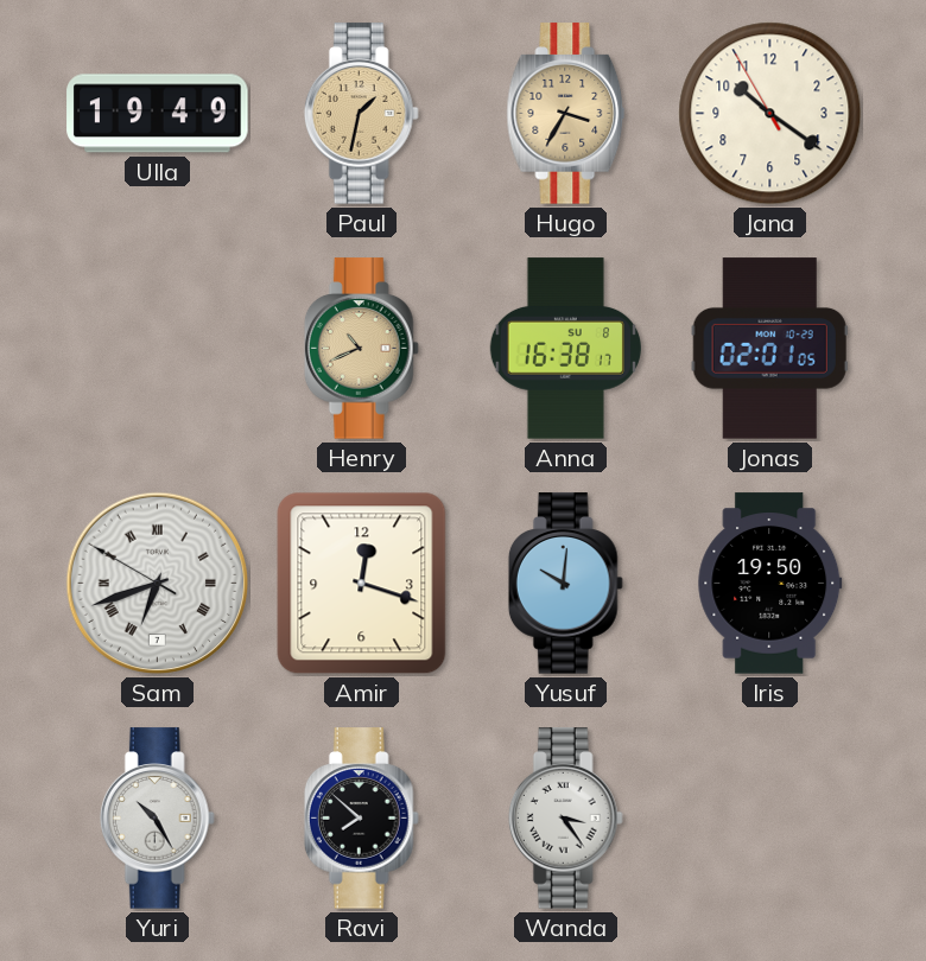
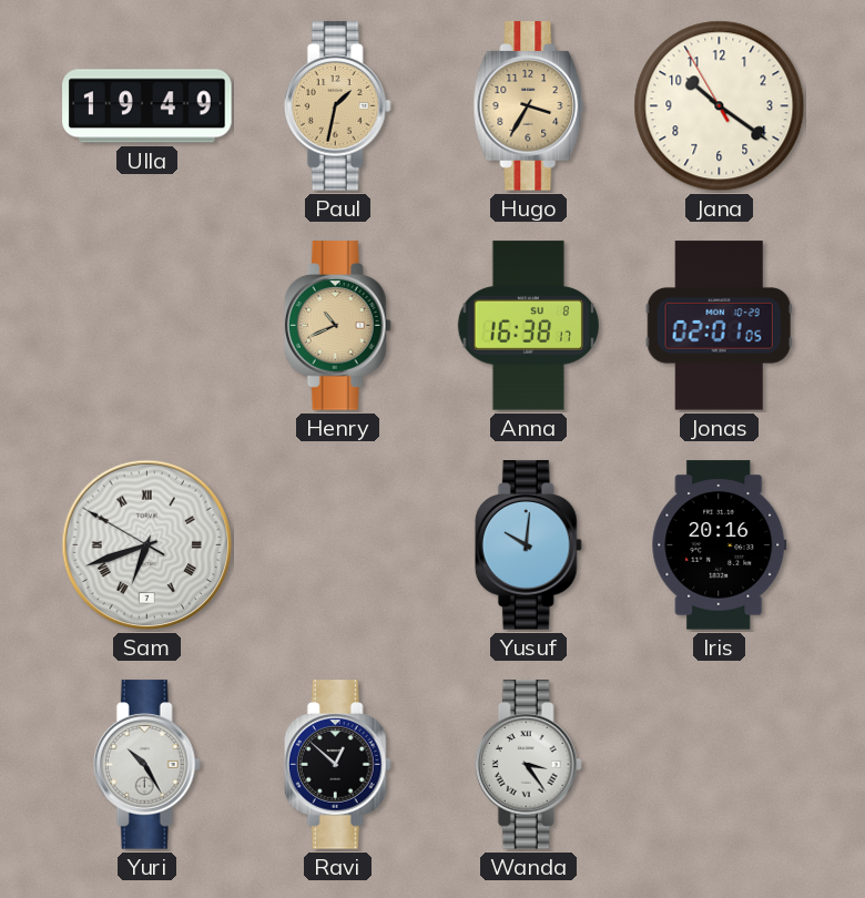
Amir: 12:18 -> none
Iris: 19:50 -> 20:16
Ravi: 7:52 -> 12:52
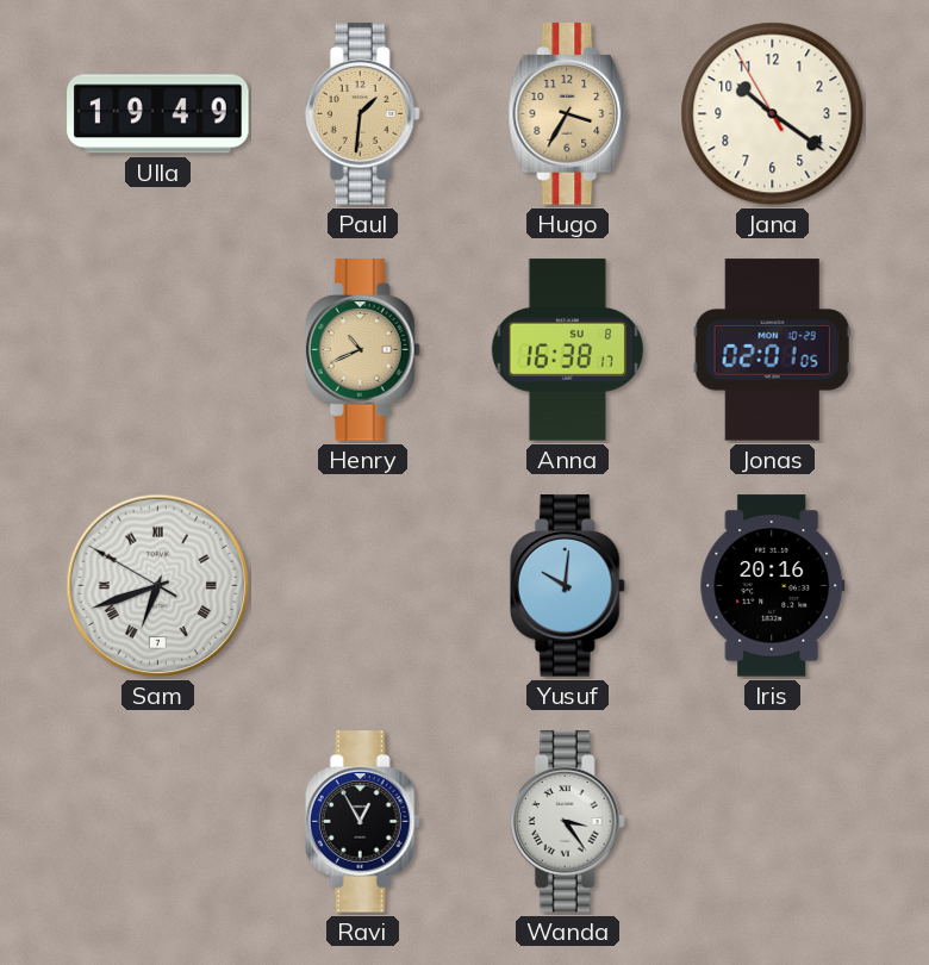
Paul: 1:32 -> 1:31
Yuri: 10:25 -> none
Ravi: 12:52 -> 12:55
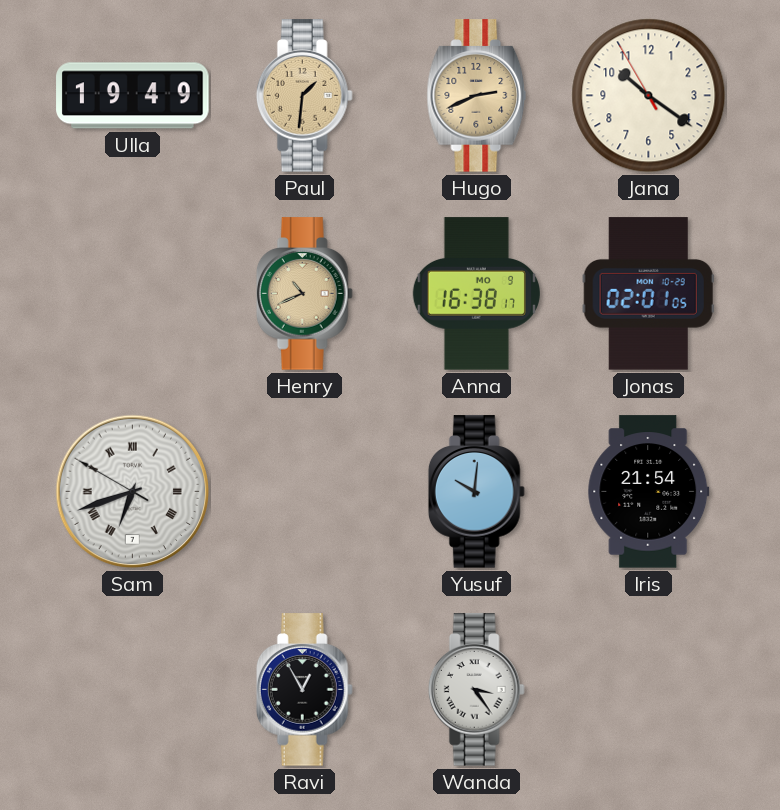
Hugo: 3:35 -> 2:41
Anna date: SU 8 -> MO 9
Iris: 20:16 -> 21:54
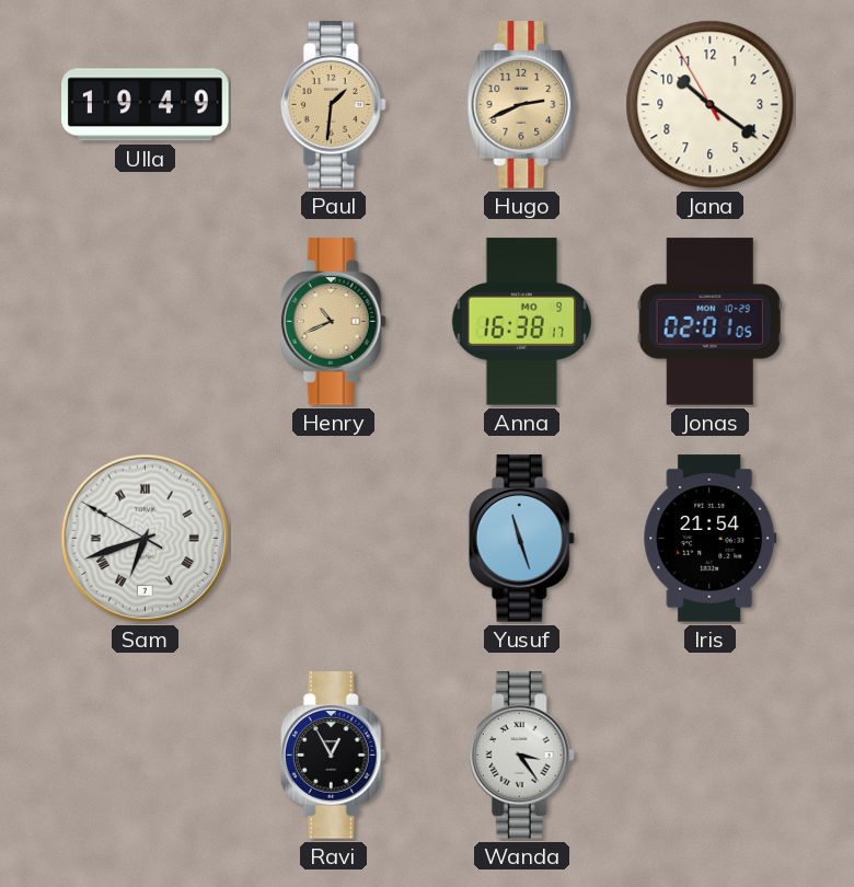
Yusuf: 10:01 -> 11:27
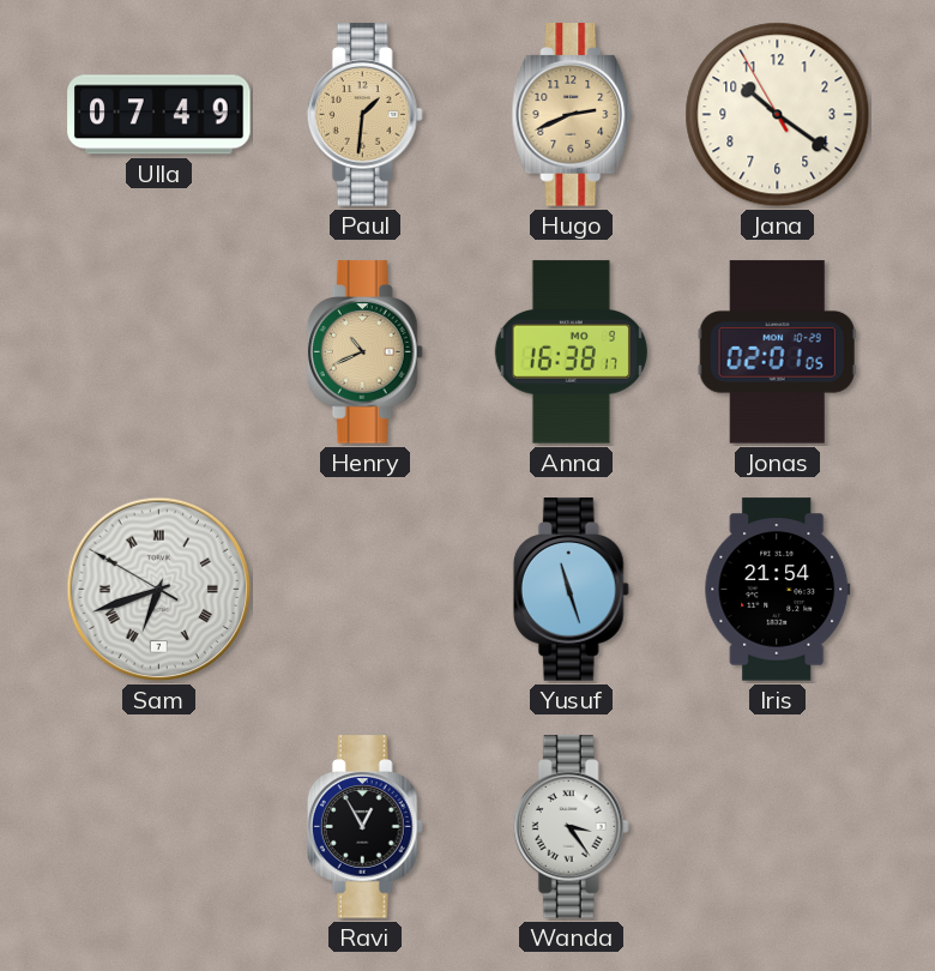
Ulla: 19:49 -> 07:49
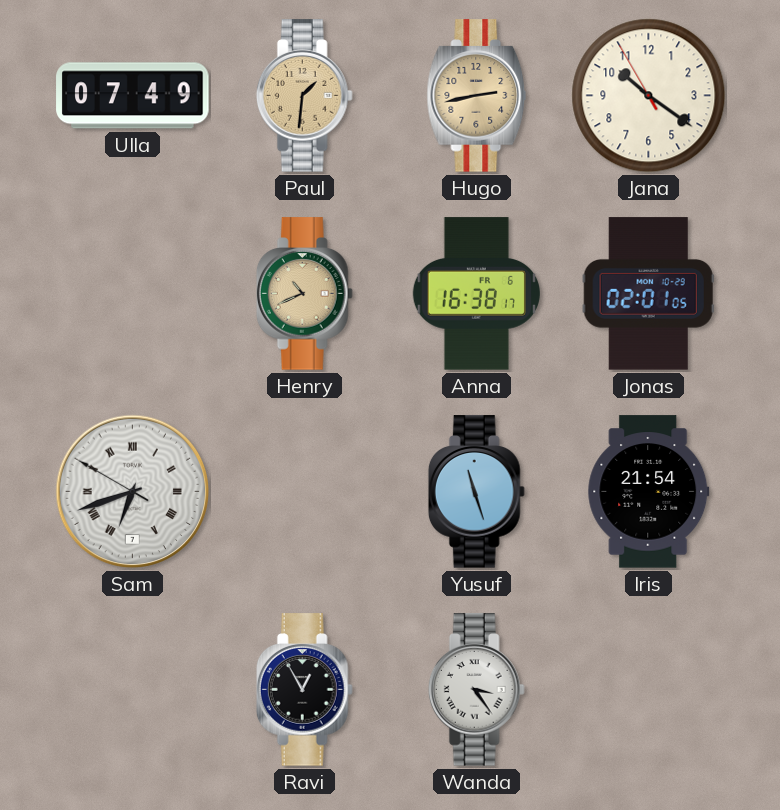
Hugo: 2:41 -> 2:43
Anna date: MO 9 -> FR 6
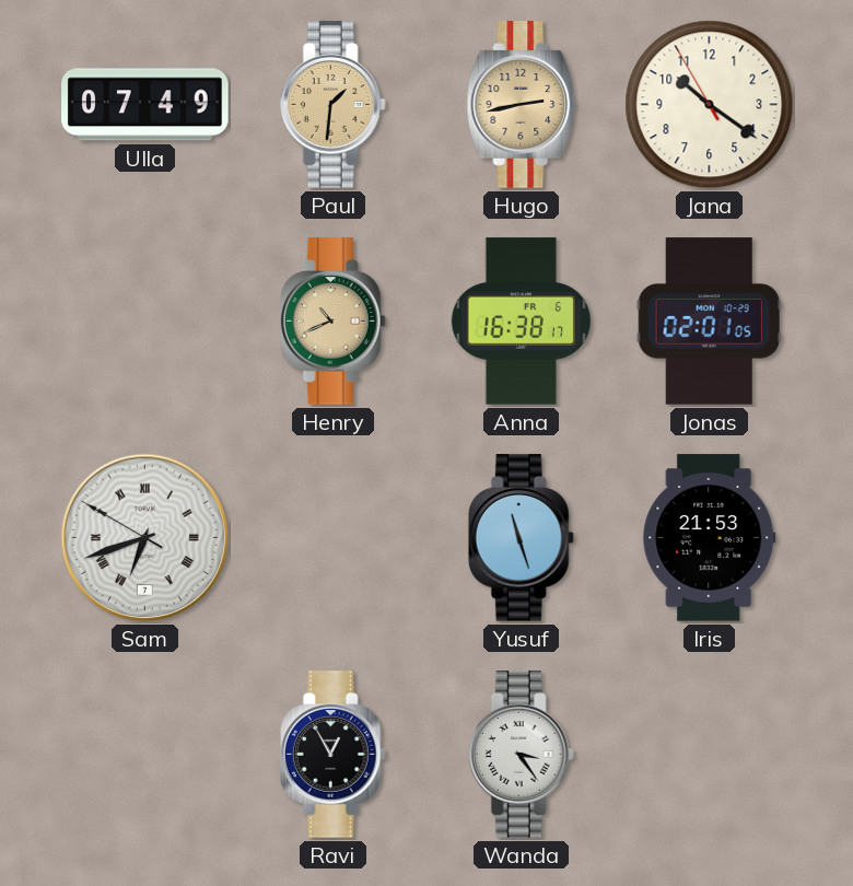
Iris: 21:54 -> 21:53
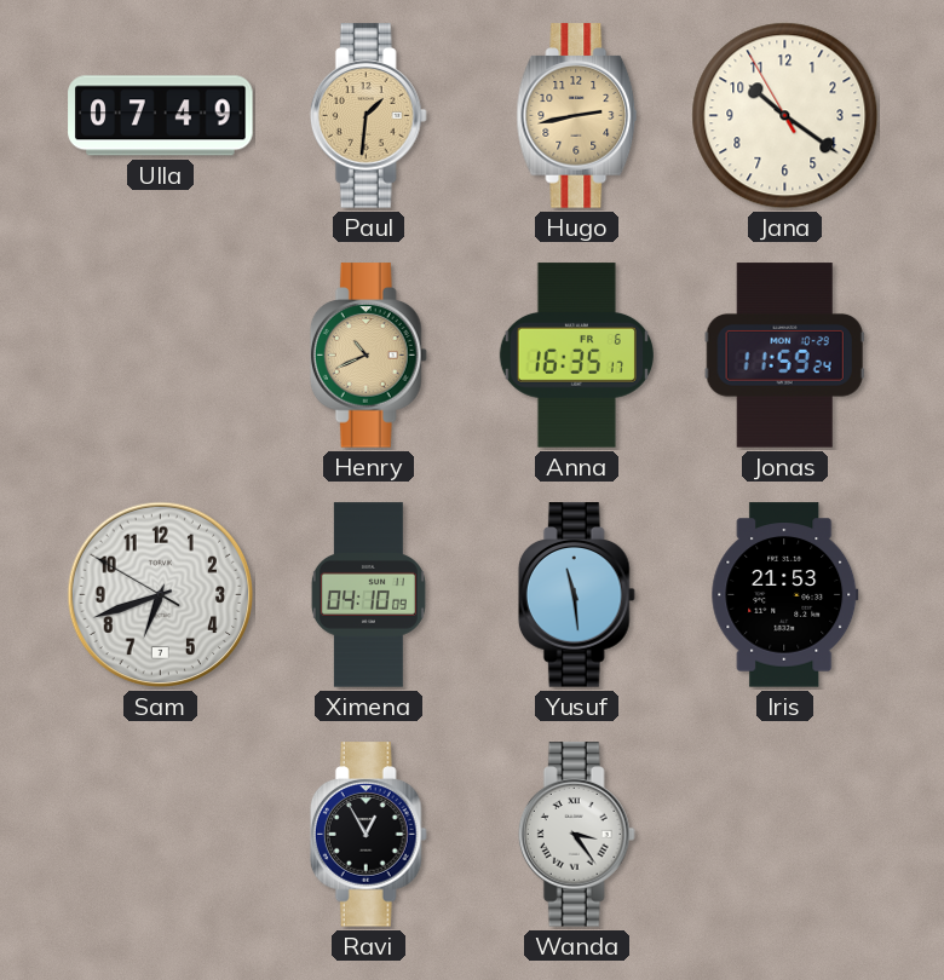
Anna: 16:38 -> 16:35
Jonas: 02:01 -> 11:59
Sam numerals: Roman -> Arabic
Ximena: none -> 04:10
Yusuf: 11:27 -> 11:29
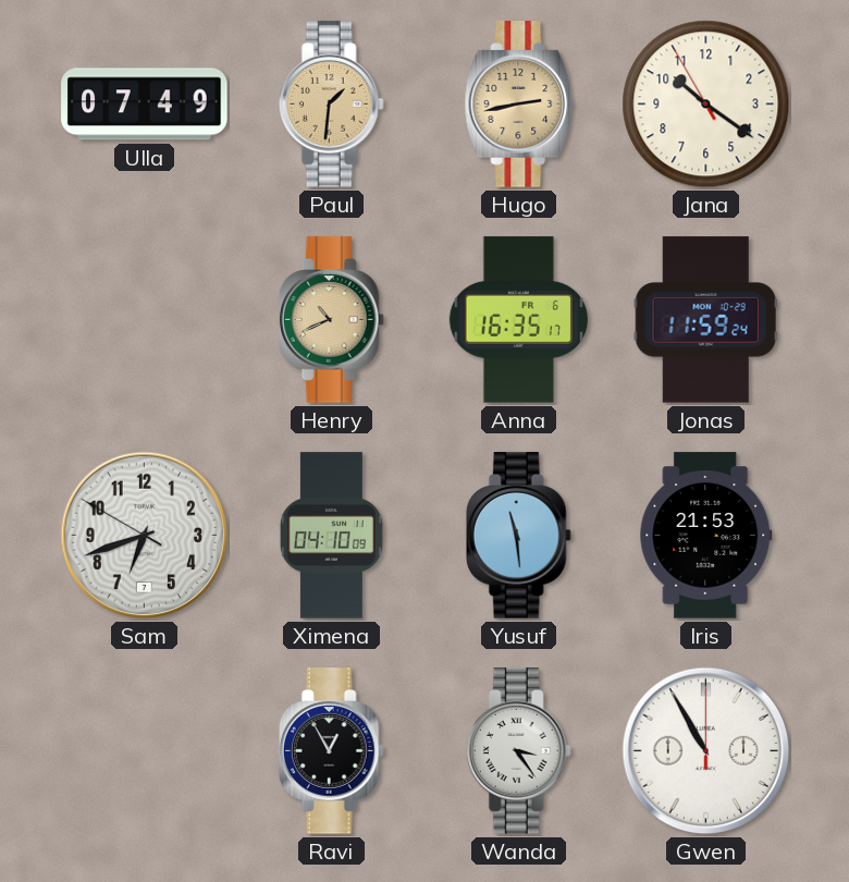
Gwen: none -> 10:55
